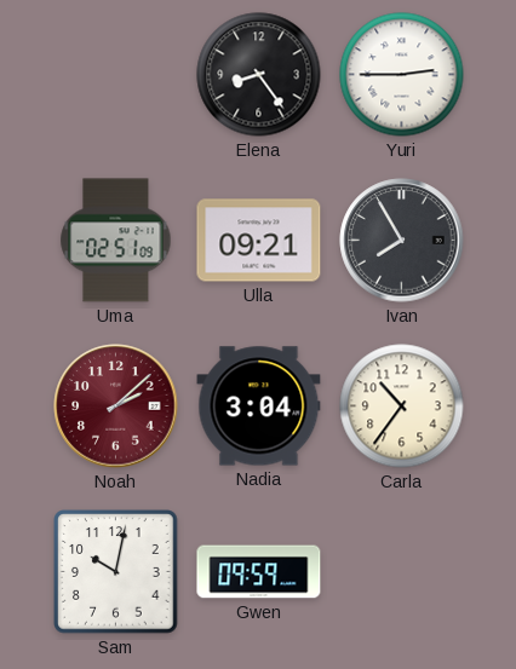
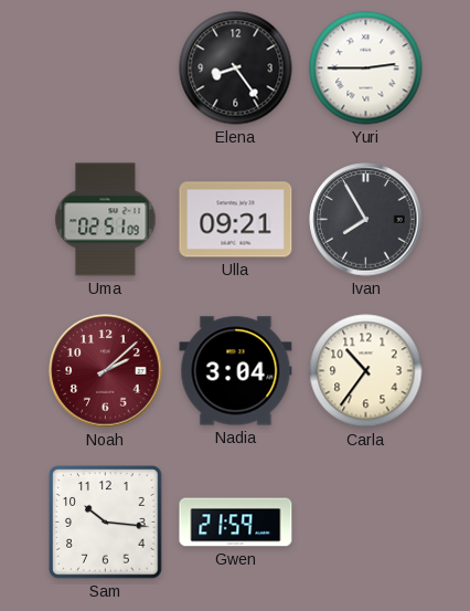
Sam: 10:02 -> 10:16
Gwen: 09:59 -> 21:59
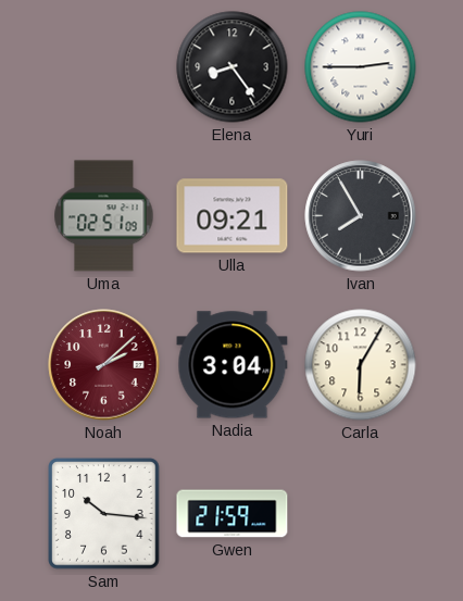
Carla: 10:36 -> 6:05
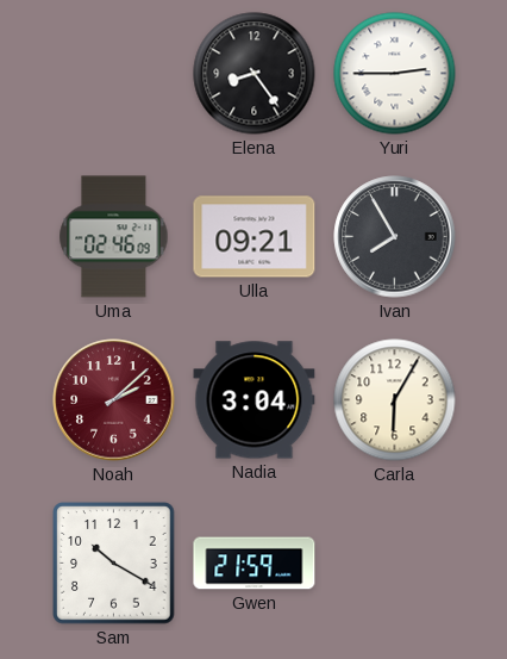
Uma: 02:51 -> 02:46
Sam: 10:16 -> 10:20
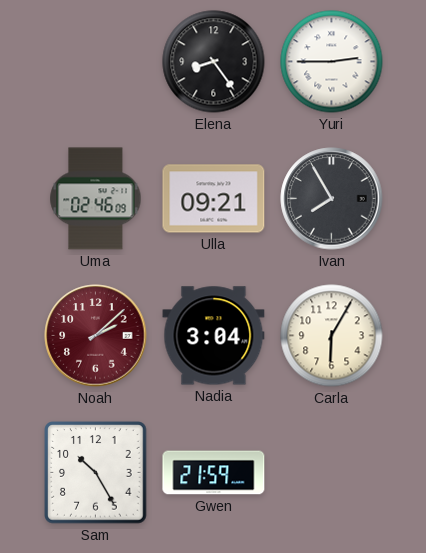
Sam: 10:20 -> 10:25
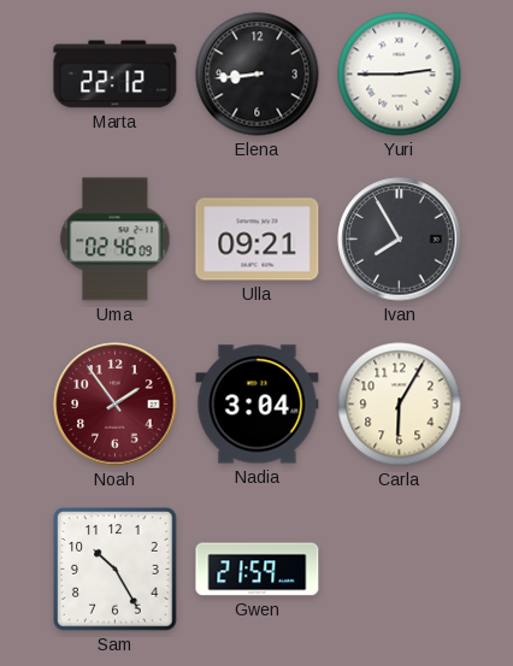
Marta: none -> 22:12
Elena: 8:24 -> 8:44
Noah: 2:08 -> 1:54
